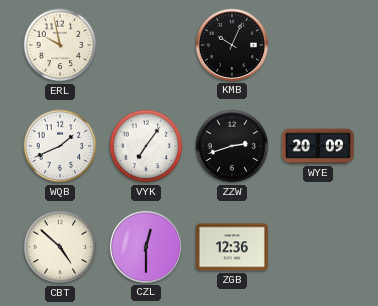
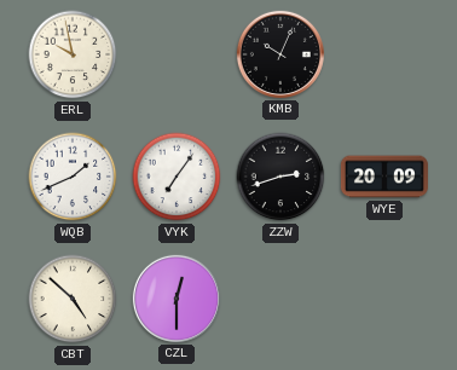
ZGB: 12:36 -> none
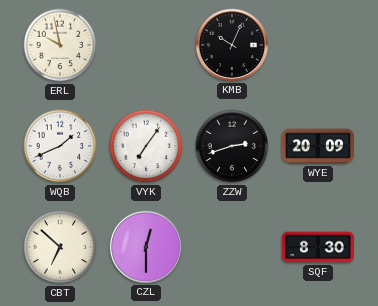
CBT: 4:52 -> 6:52
SQF: none -> 8:30
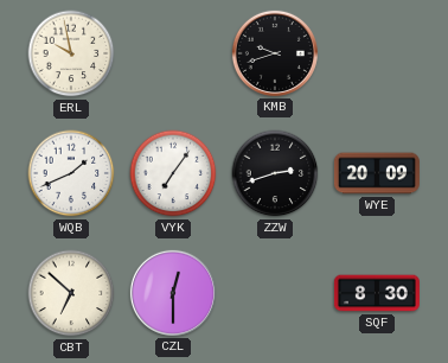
KMB: 10:04 -> 9:42
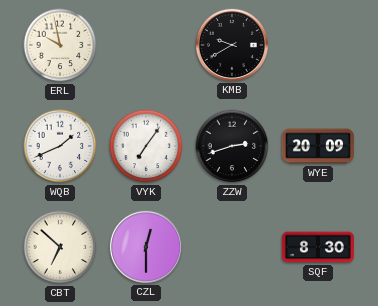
KMB: 9:42 -> 9:40
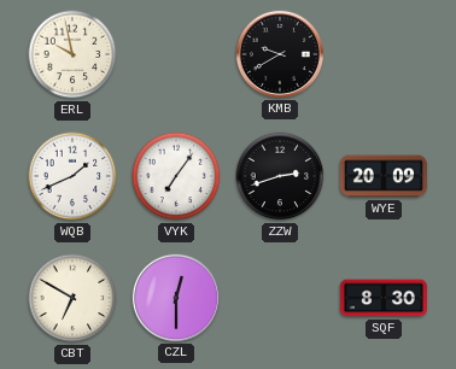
CBT: 6:52 -> 6:50
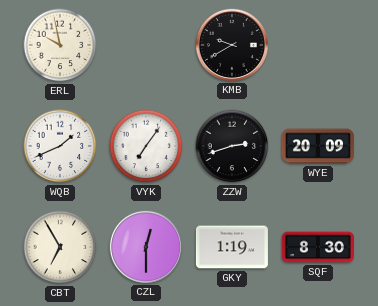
CBT: 6:50 -> 6:55
GKY: none -> 1:19
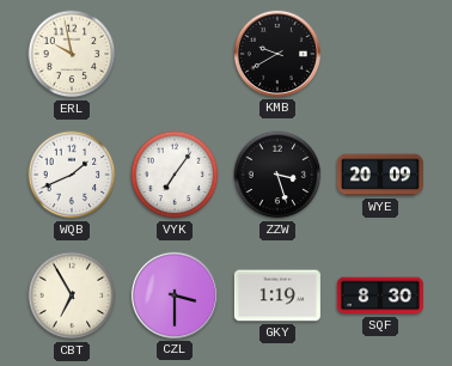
ZZW: 2:42 -> 3:27
CZL: 12:30 -> 3:30
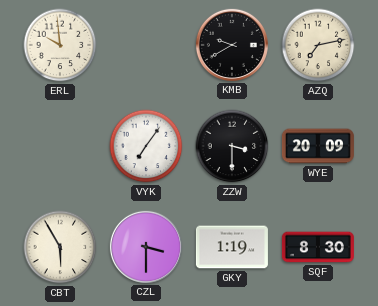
ERL: 9:58 -> 9:59
AZQ: none -> 7:13
WQB: 1:41 -> none
ZZW: 3:27 -> 3:30
CBT: 6:55 -> 5:55
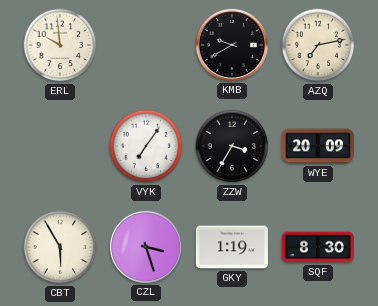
ZZW: 3:30 -> 3:35
CZL: 3:30 -> 3:27
